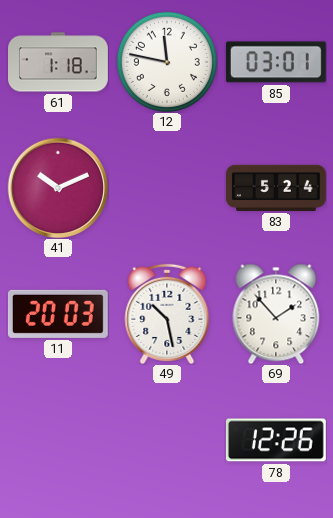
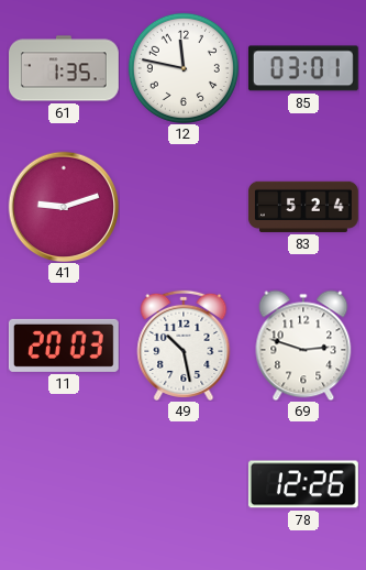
61: 1:18 -> 1:35
41: 10:11 -> 9:12
69: 1:53 -> 2:48
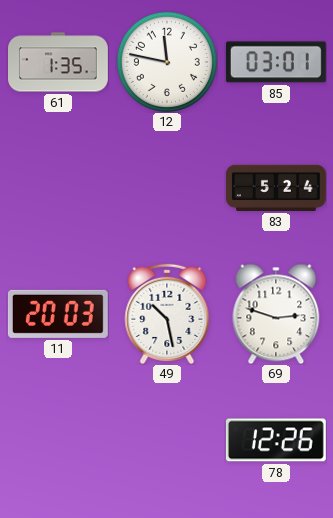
41: 9:12 -> none
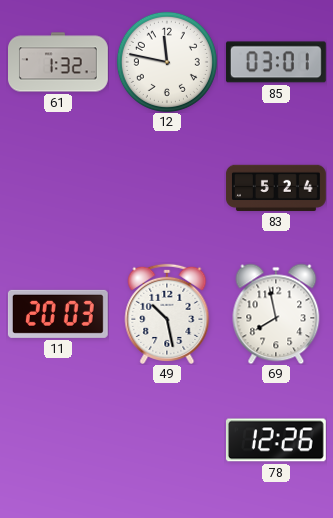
61: 1:35 -> 1:32
69: 2:48 -> 7:58
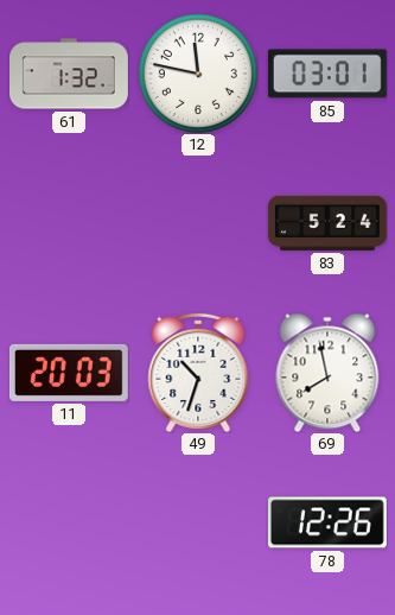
49: 10:28 -> 10:33
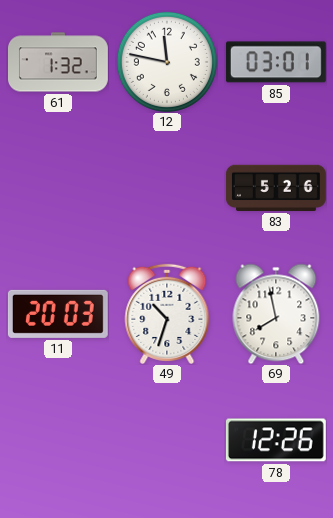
83: 5:24 -> 5:26
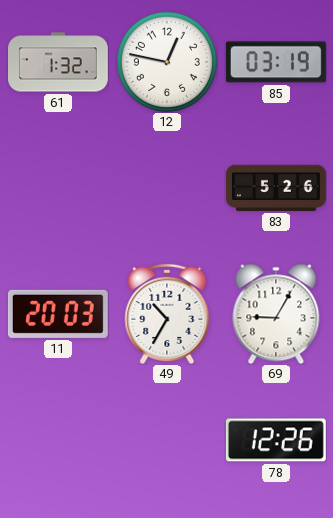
12: 11:47 -> 12:47
85: 03:01 -> 03:19
49: 10:33 -> 10:35
69: 7:58 -> 9:05
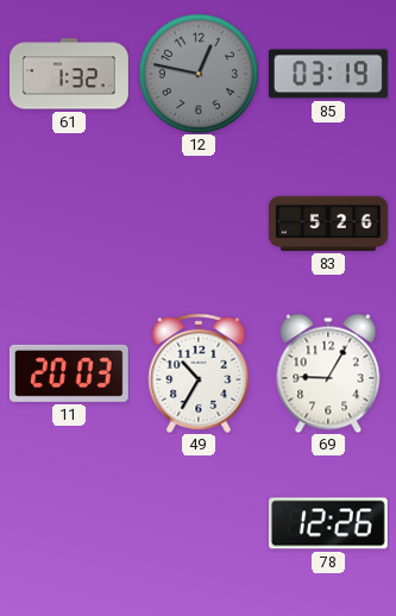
12 dial: white -> grey
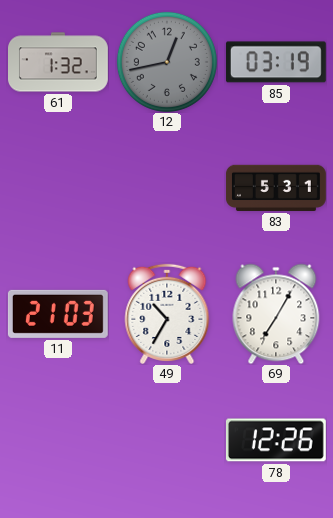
12: 12:47 -> 12:43
83: 5:26 -> 5:31
11: 20:03 -> 21:03
69: 9:05 -> 7:05
